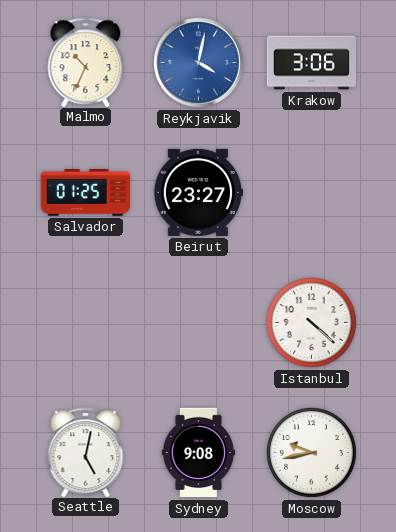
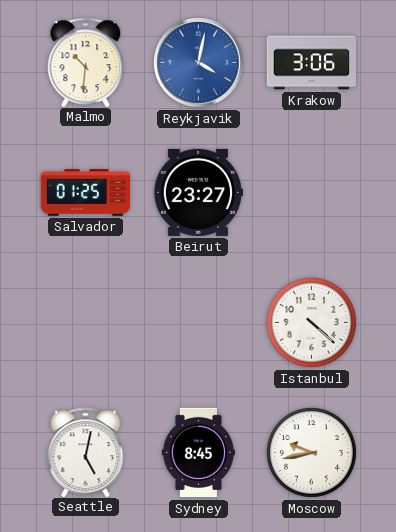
Malmo: 10:34 -> 10:31
Sydney: 9:08 -> 8:45
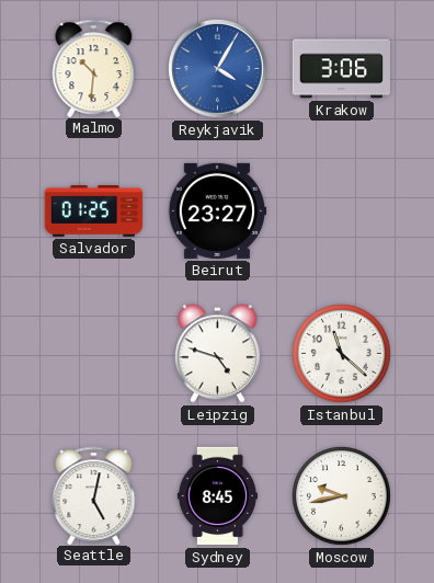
Reykjavik: 4:02 -> 4:05
Leipzig: none -> 4:48
Istanbul: 4:22 -> 11:22
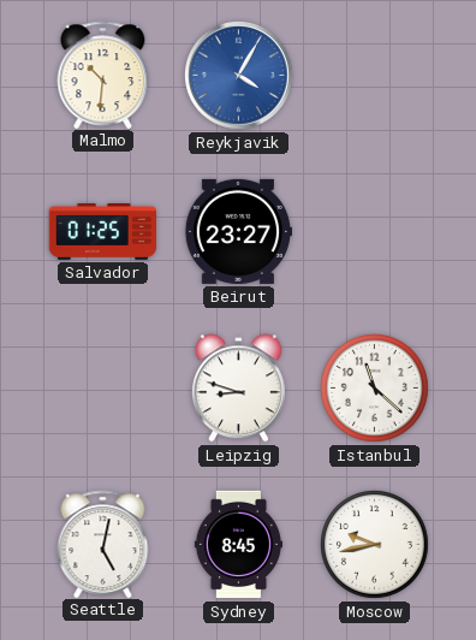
Krakow: 3:06 -> none
Leipzig: 4:48 -> 8:48
